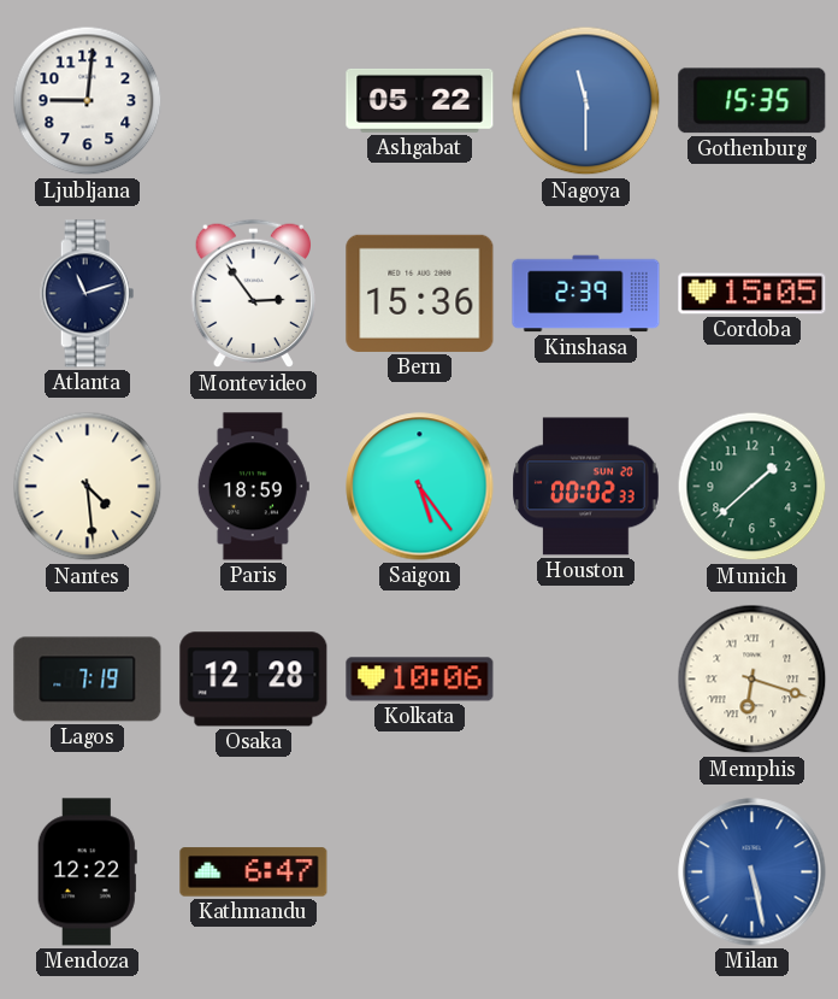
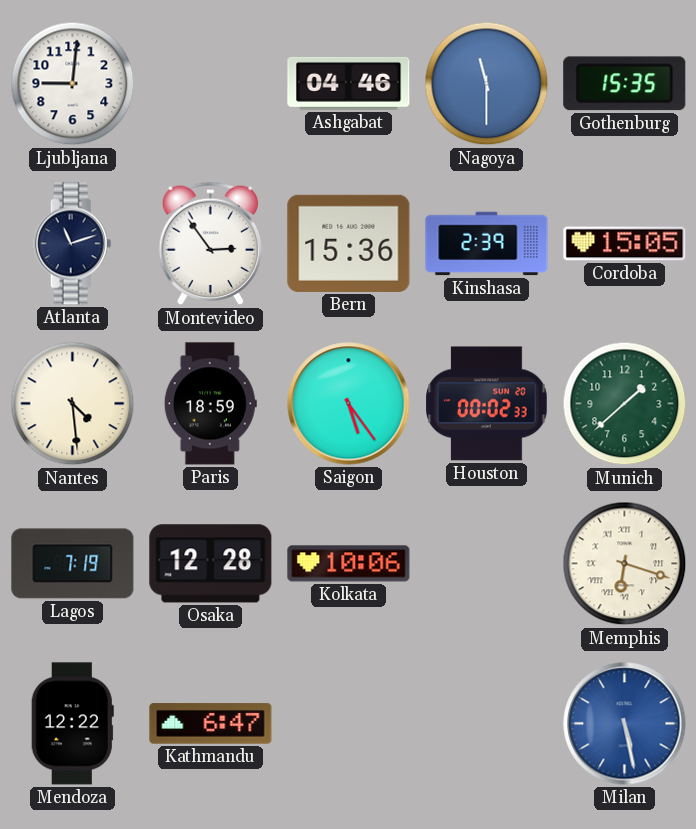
Ashgabat: 05:22 -> 04:46
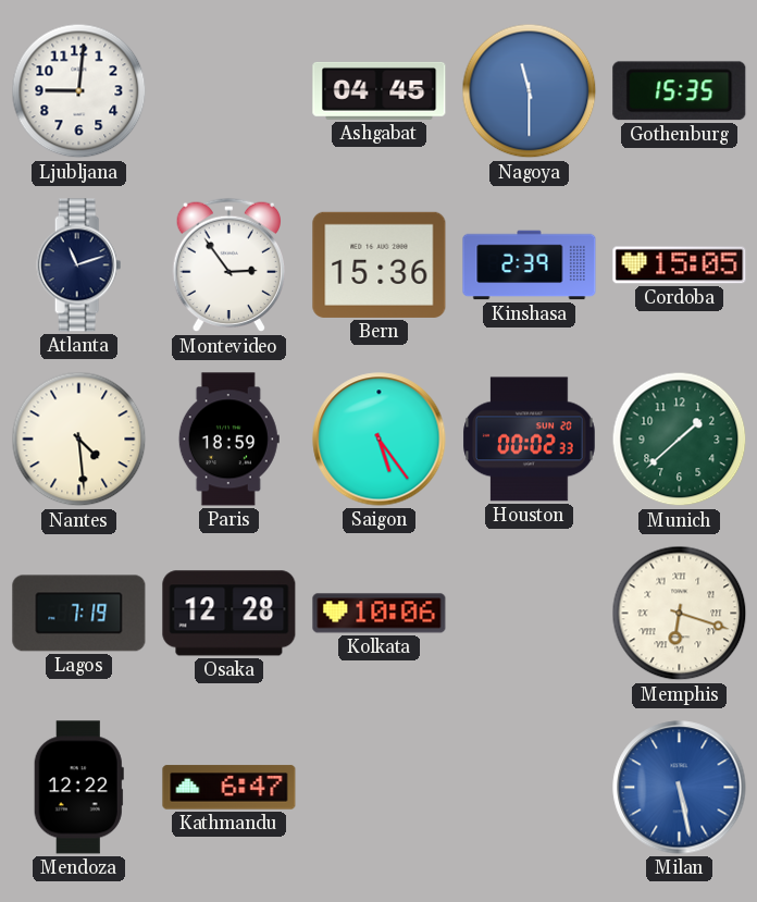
Ashgabat: 04:46 -> 04:45
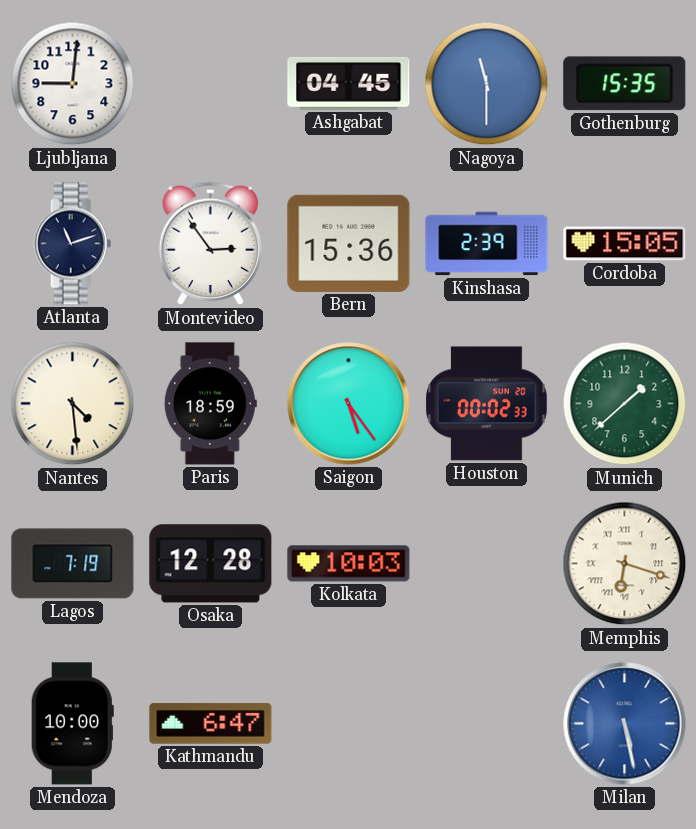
Kolkata: 10:06 -> 10:03
Mendoza: 12:22 -> 10:00
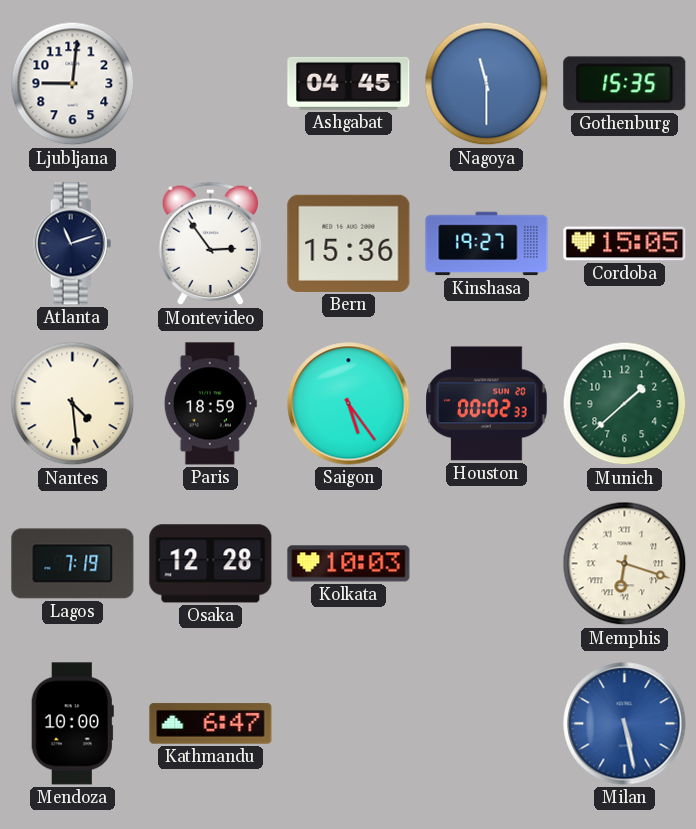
Kinshasa: 2:39 -> 19:27
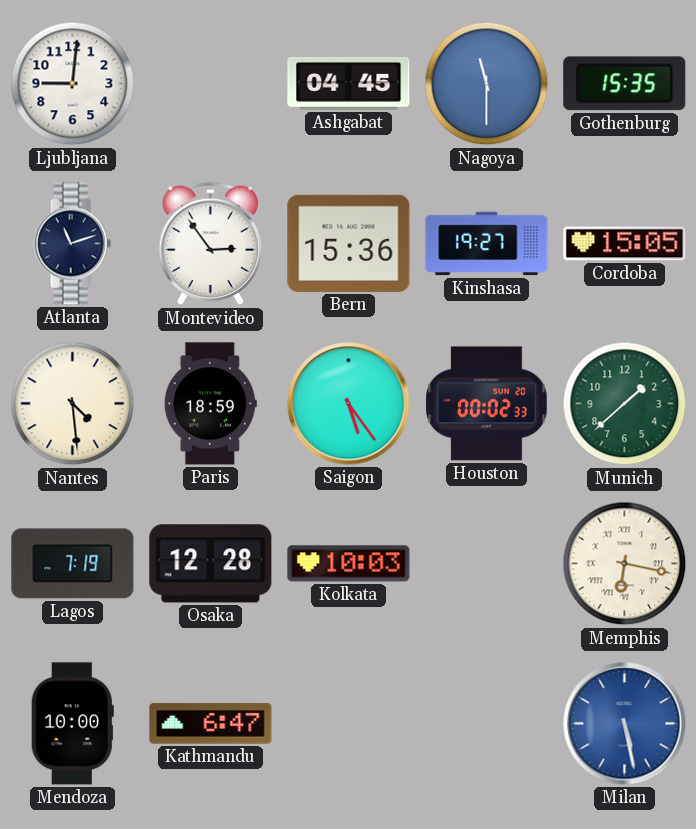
Memphis: 6:18 -> 6:17
